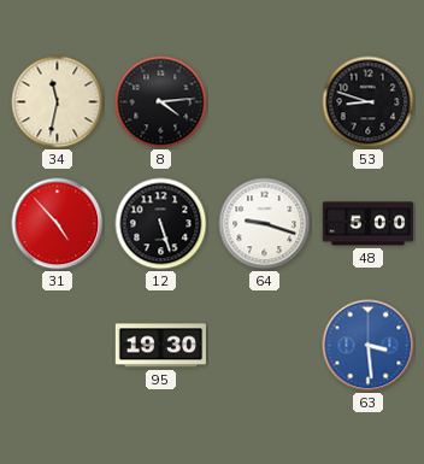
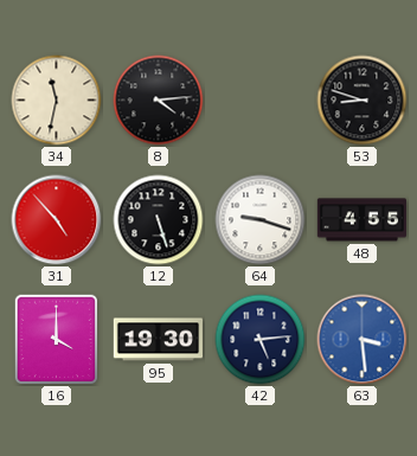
48: 5:00 -> 4:55
16: none -> 4:00
42: none -> 5:14
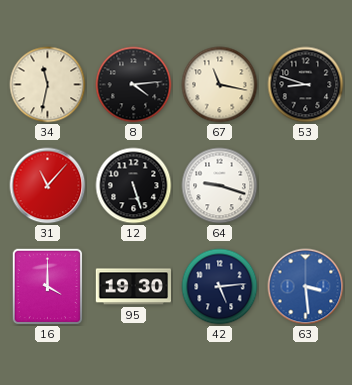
67: none -> 11:17
31: 4:53 -> 11:07
48: 4:55 -> none
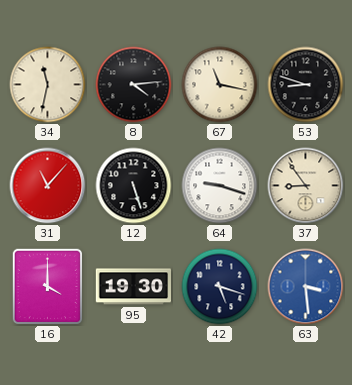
37: none -> 8:54
42: 5:14 -> 5:18
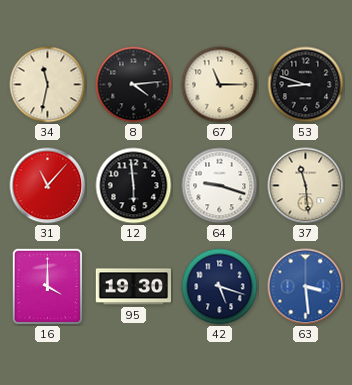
67: 11:17 -> 11:15
12: 5:27 -> 5:59
37: 8:54 -> 11:29
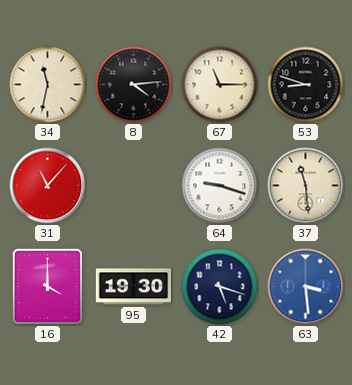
12: 5:59 -> none
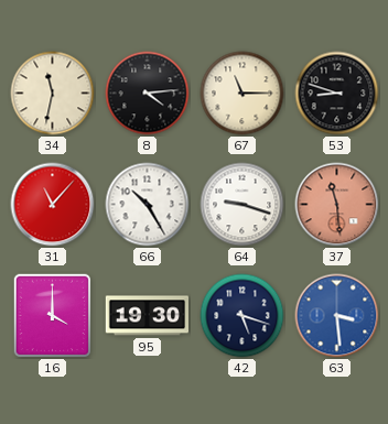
66: none -> 10:25
37 dial: cream -> salmon
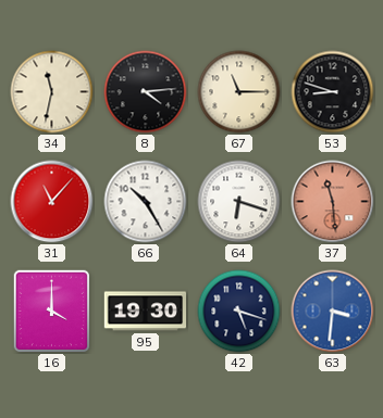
64: 9:18 -> 6:18
63: 3:29 -> 3:31
